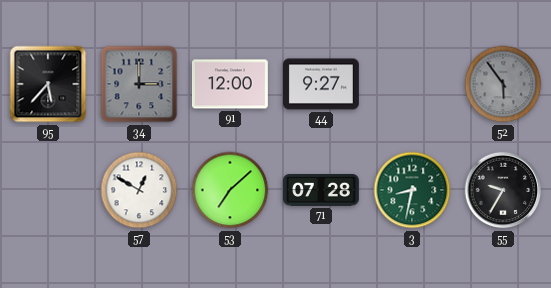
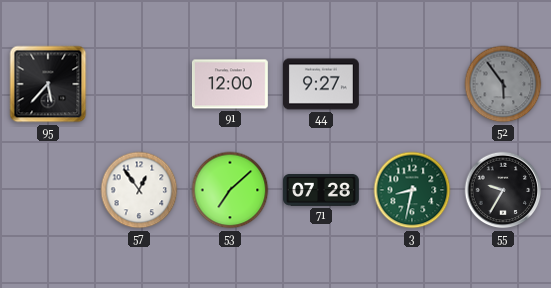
34: 3:00 -> none
57: 12:50 -> 12:54
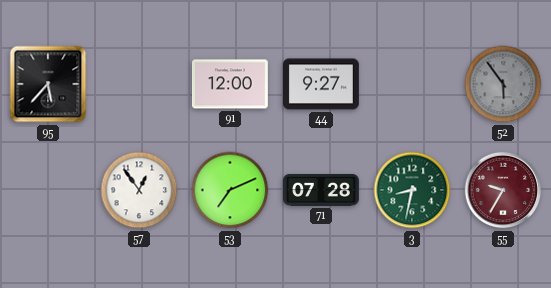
53: 7:08 -> 7:11
55 dial: black -> burgundy
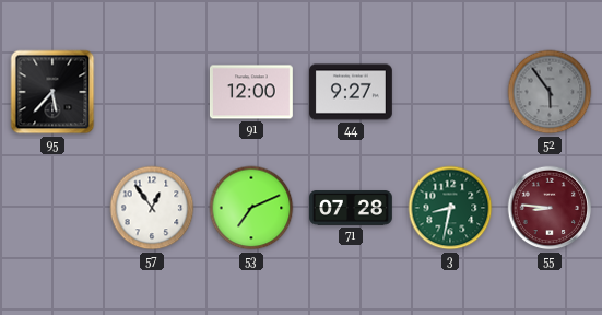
55: 9:35 -> 8:46
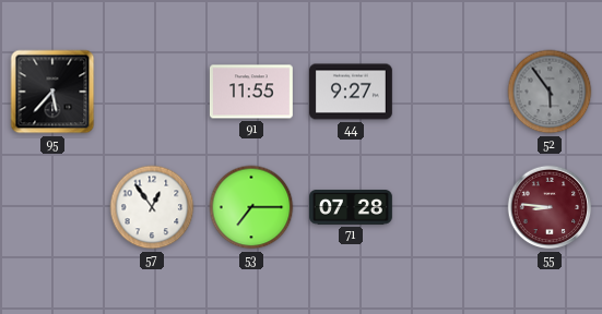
91: 12:00 -> 11:55
53: 7:11 -> 7:15
3: 8:32 -> none
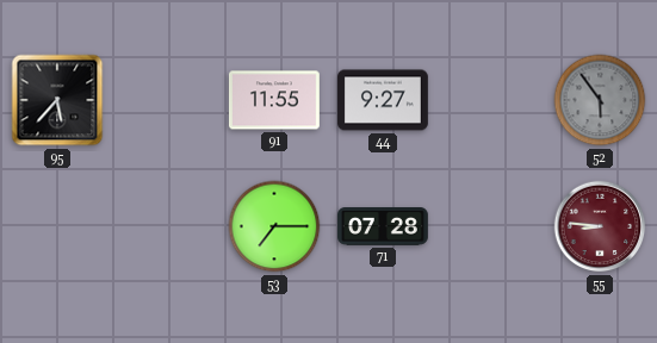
57: 12:54 -> none
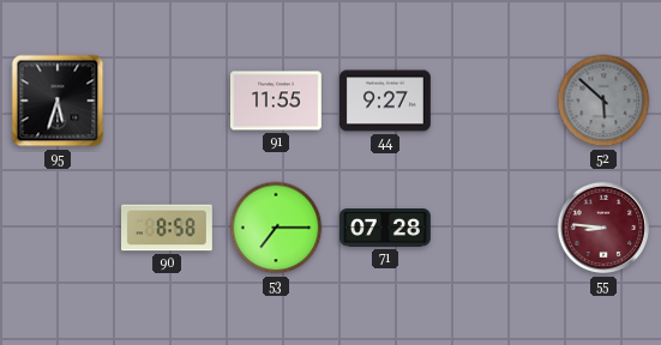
95: 5:37 -> 5:33
52: 5:54 -> 5:52
90: none -> 8:58
